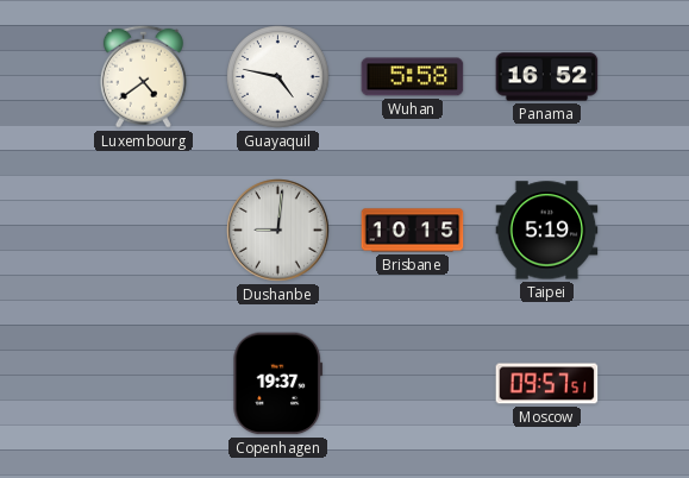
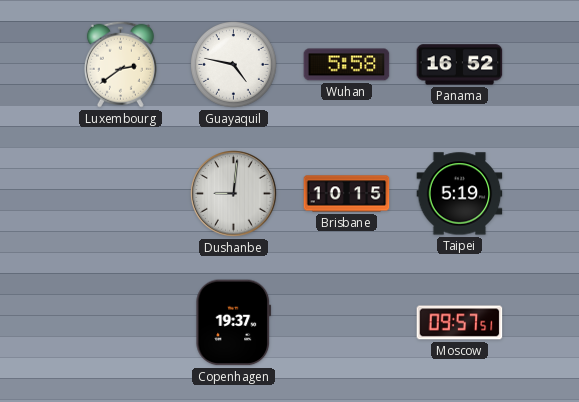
Luxembourg: 4:39 -> 2:39
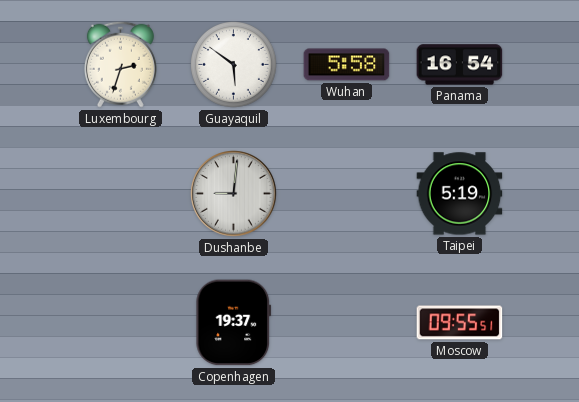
Luxembourg: 2:39 -> 2:33
Guayaquil: 4:47 -> 5:51
Panama: 16:52 -> 16:54
Brisbane: 10:15 -> none
Moscow: 09:57 -> 09:55
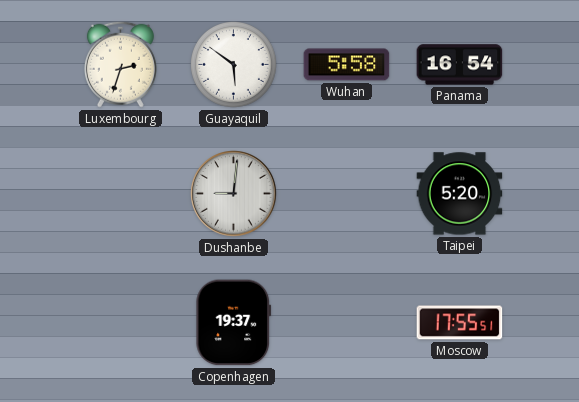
Taipei: 5:19 -> 5:20
Moscow: 09:55 -> 17:55
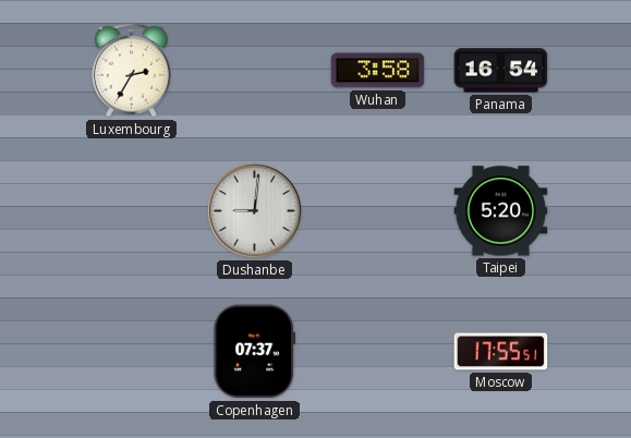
Luxembourg: 2:33 -> 2:35
Guayaquil: 5:51 -> none
Wuhan: 5:58 -> 3:58
Copenhagen: 19:37 -> 07:37
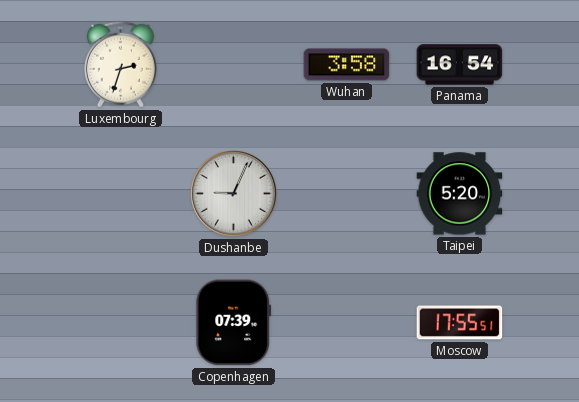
Luxembourg: 2:35 -> 2:33
Dushanbe: 9:01 -> 9:04
Copenhagen: 07:37 -> 07:39
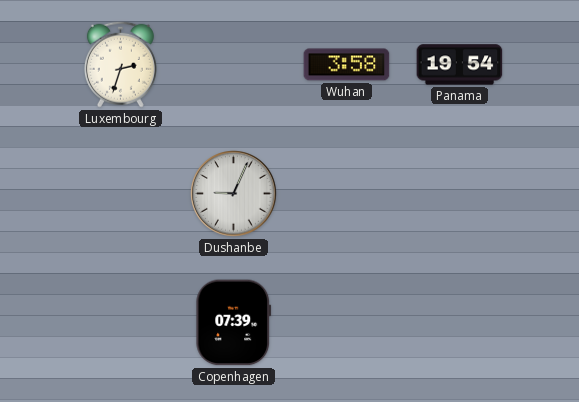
Panama: 16:54 -> 19:54
Taipei: 5:20 -> none
Moscow: 17:55 -> none
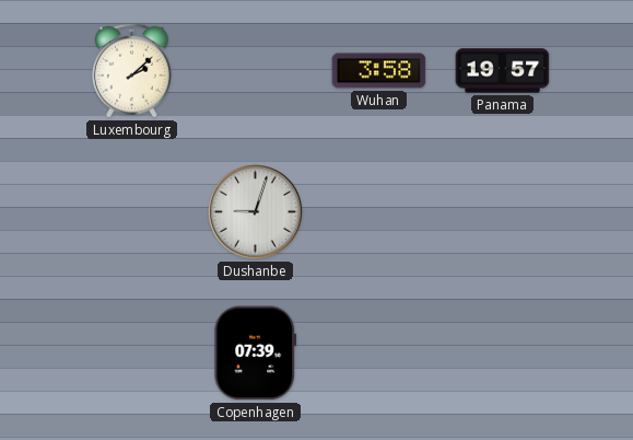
Luxembourg: 2:33 -> 2:08
Panama: 19:54 -> 19:57
Dushanbe: 9:04 -> 9:03
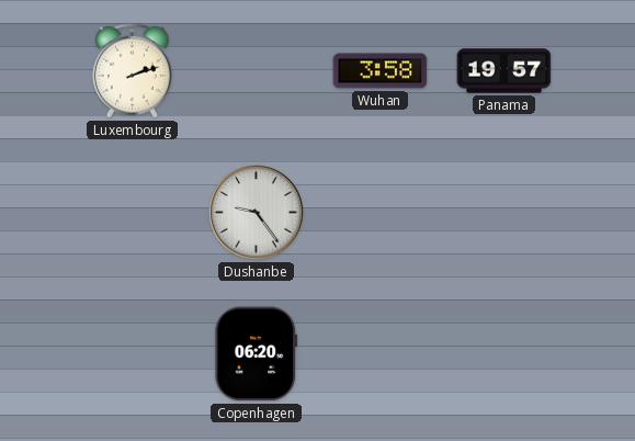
Luxembourg: 2:08 -> 2:12
Dushanbe: 9:03 -> 9:24
Copenhagen: 07:39 -> 06:20
